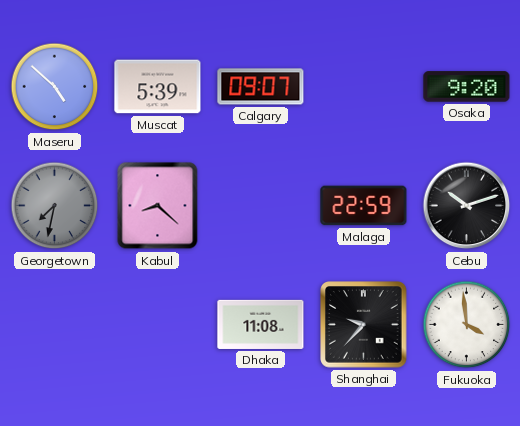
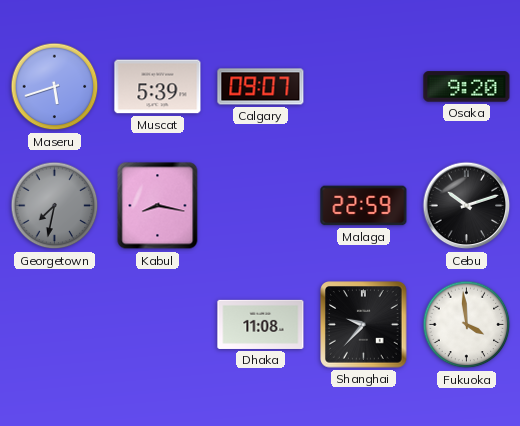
Maseru: 4:52 -> 5:42
Kabul: 8:22 -> 8:17
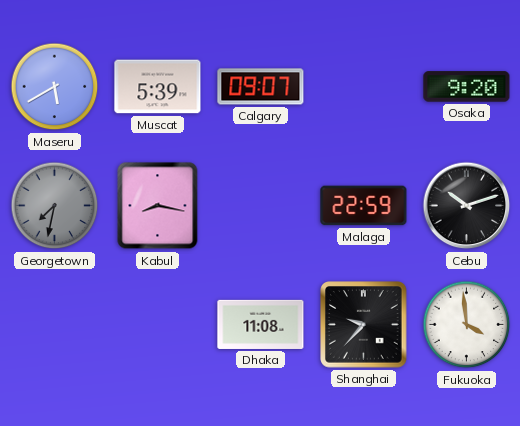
Maseru: 5:42 -> 5:40
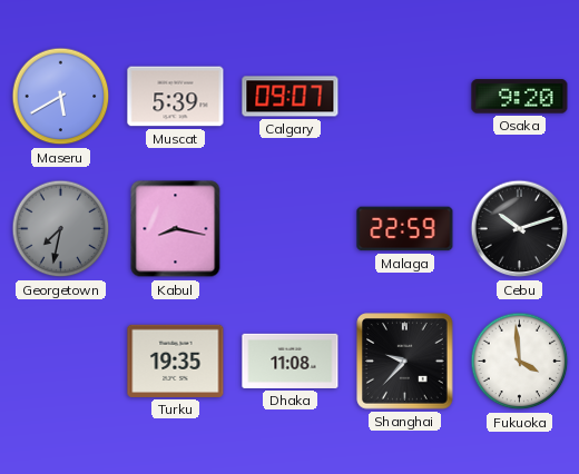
Turku: none -> 19:35
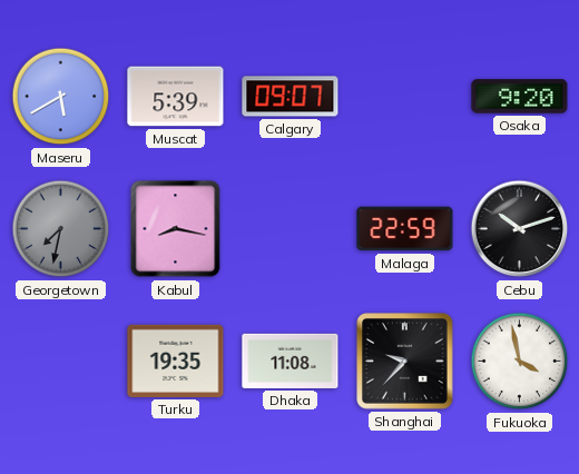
Fukuoka: 3:59 -> 3:58
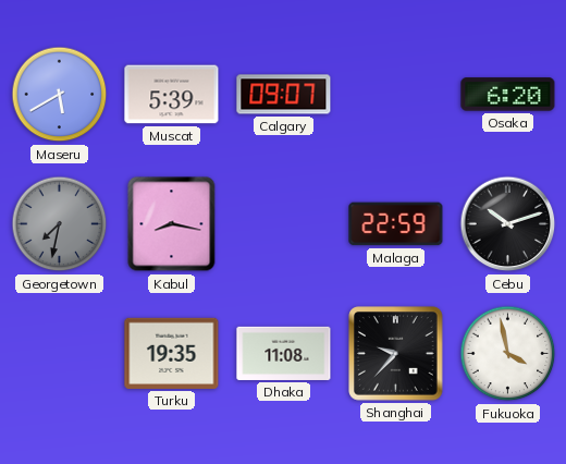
Osaka: 9:20 -> 6:20
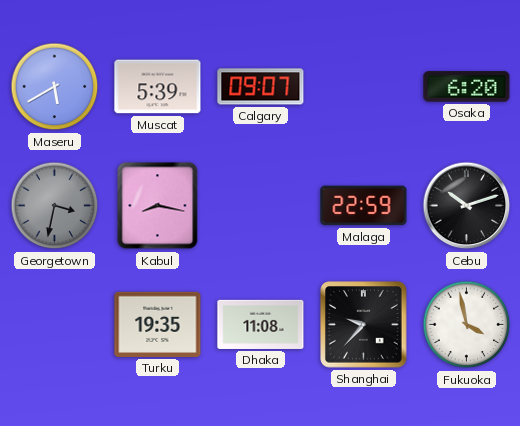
Georgetown: 7:32 -> 3:32
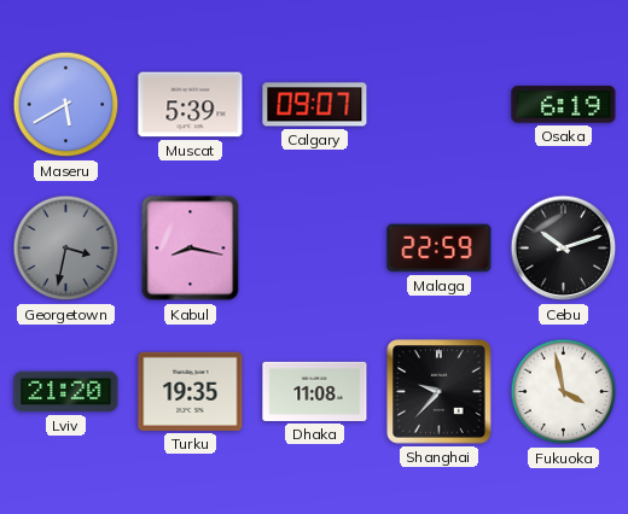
Osaka: 6:20 -> 6:19
Lviv: none -> 21:20
